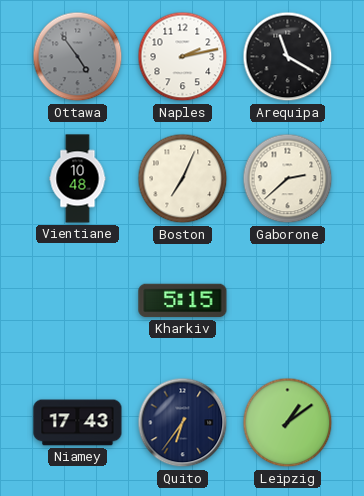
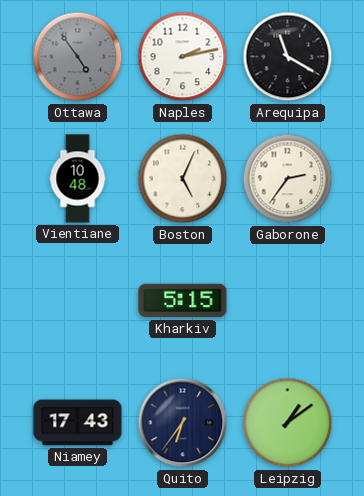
Boston: 7:04 -> 5:04
Gaborone: 2:38 -> 2:36
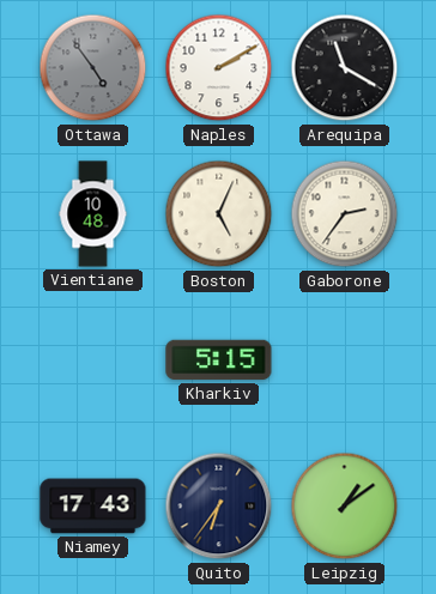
Naples: 2:13 -> 2:10
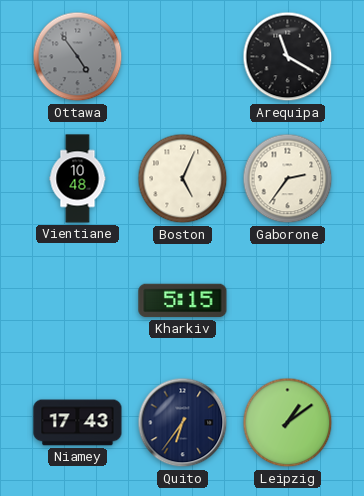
Naples: 2:10 -> none
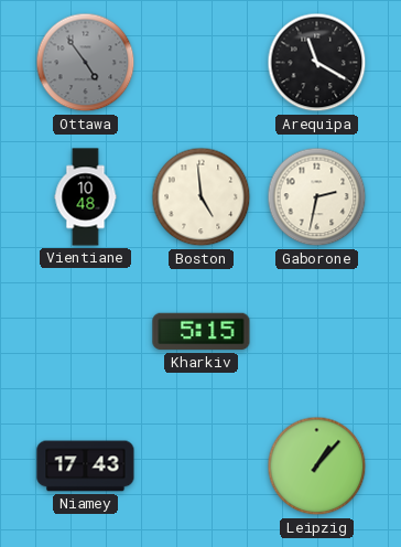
Boston: 5:04 -> 4:59
Gaborone: 2:36 -> 2:32
Quito: 6:36 -> none
Leipzig: 1:09 -> 1:07
